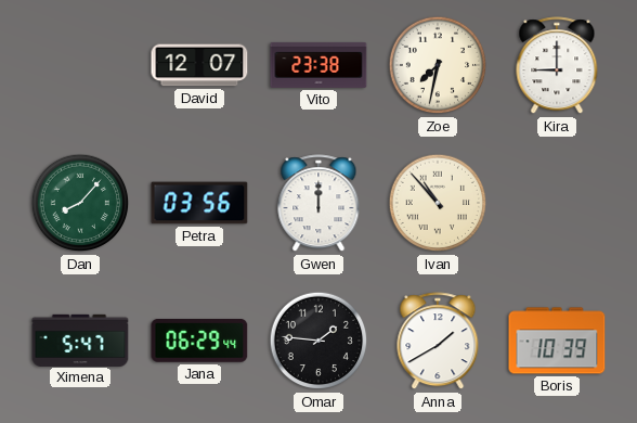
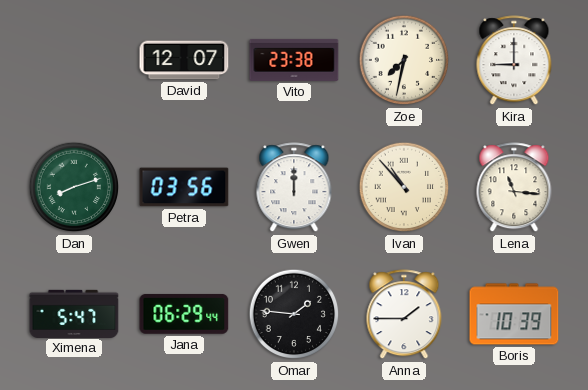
Dan: 8:07 -> 8:12
Lena: none -> 11:16
Anna: 1:40 -> 1:45
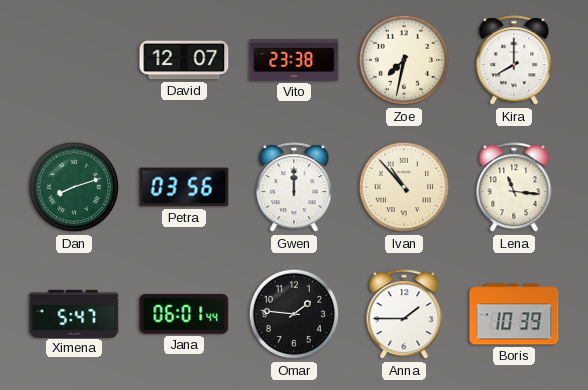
Kira: 9:00 -> 8:00
Jana: 06:29 -> 06:01
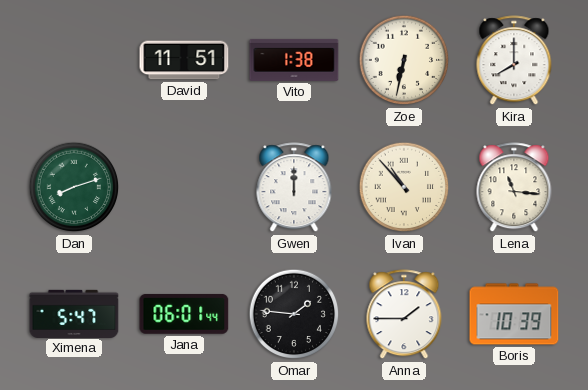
David: 12:07 -> 11:51
Vito: 23:38 -> 1:38
Zoe: 7:32 -> 6:32
Petra: 03:56 -> none
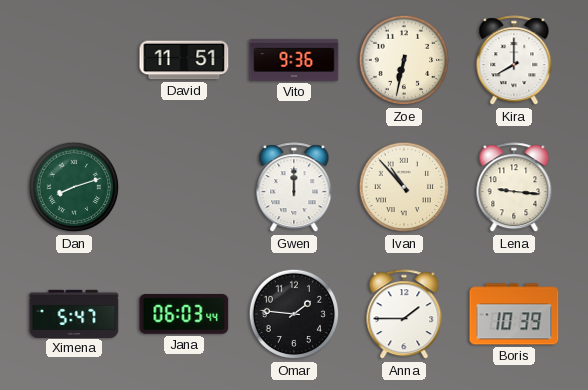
Vito: 1:38 -> 9:36
Lena: 11:16 -> 9:16
Jana: 06:01 -> 06:03
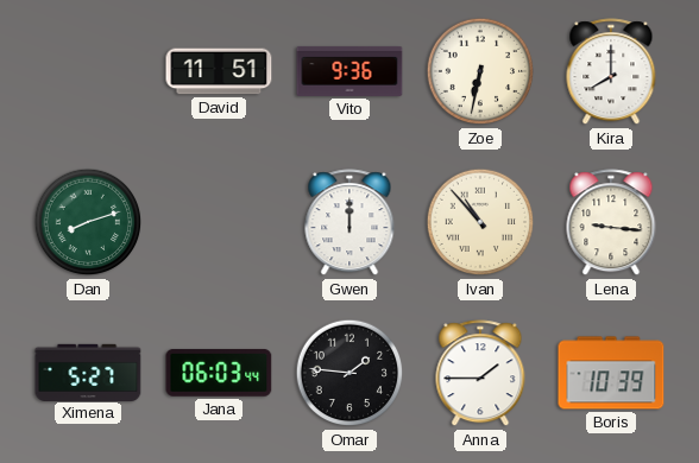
Ximena: 5:47 -> 5:27
